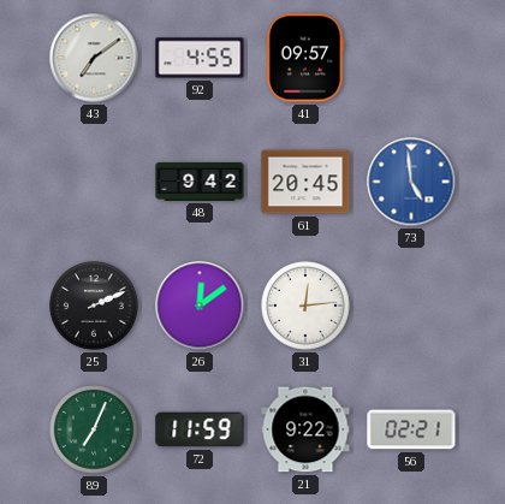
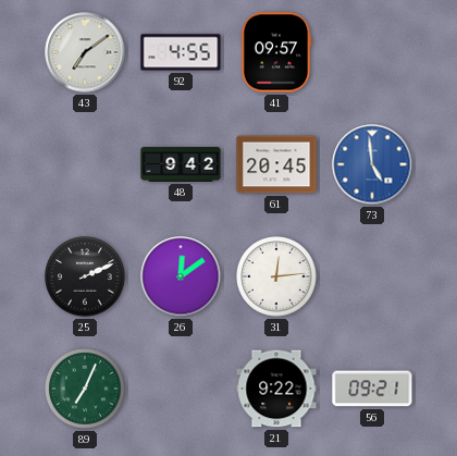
72: 11:59 -> none
56: 02:21 -> 09:21
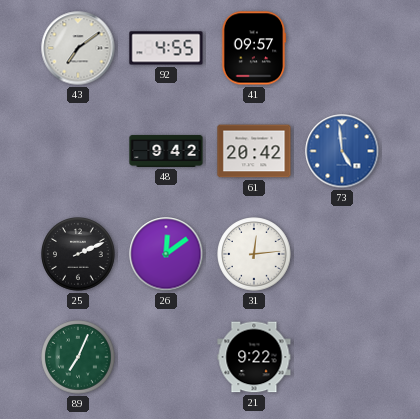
61: 20:45 -> 20:42
56: 09:21 -> none
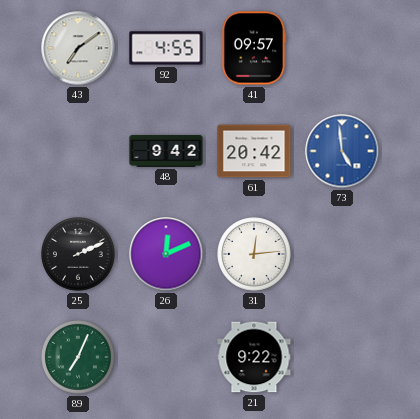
26: 12:09 -> 12:11
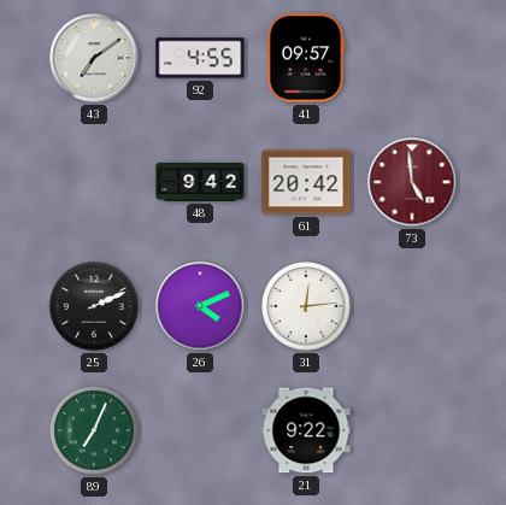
73 dial: blue -> burgundy
26: 12:11 -> 4:11
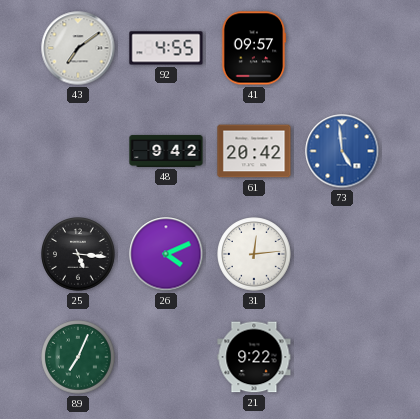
73 dial: burgundy -> blue
25: 2:11 -> 5:16
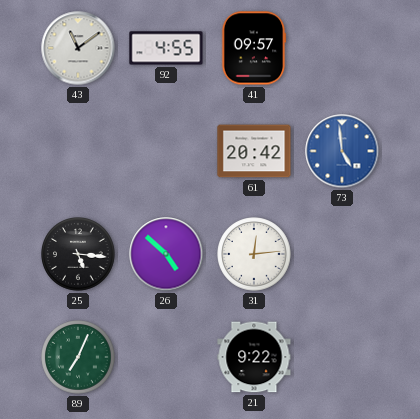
43: 7:09 -> 11:09
48: 9:42 -> none
26: 4:11 -> 4:52
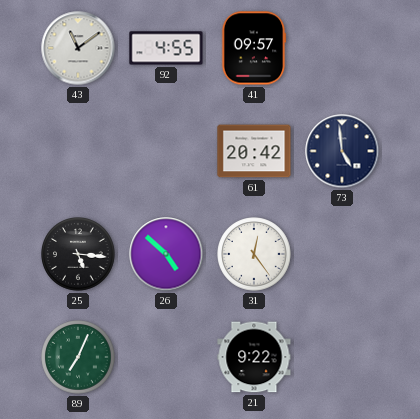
73 dial: blue -> navy
31: 12:14 -> 12:24
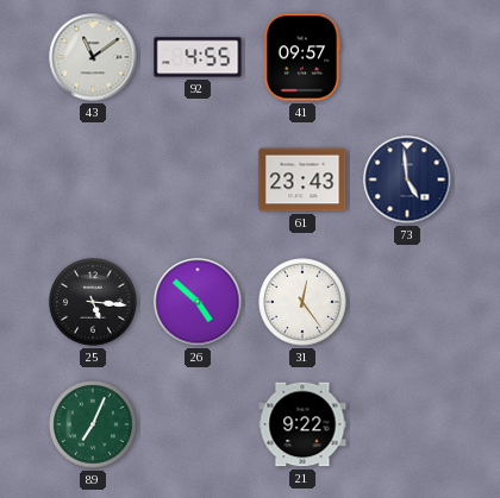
61: 20:42 -> 23:43
